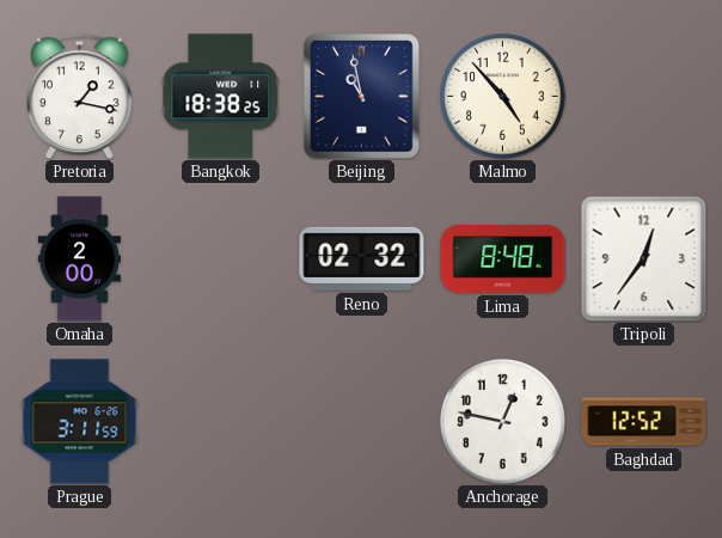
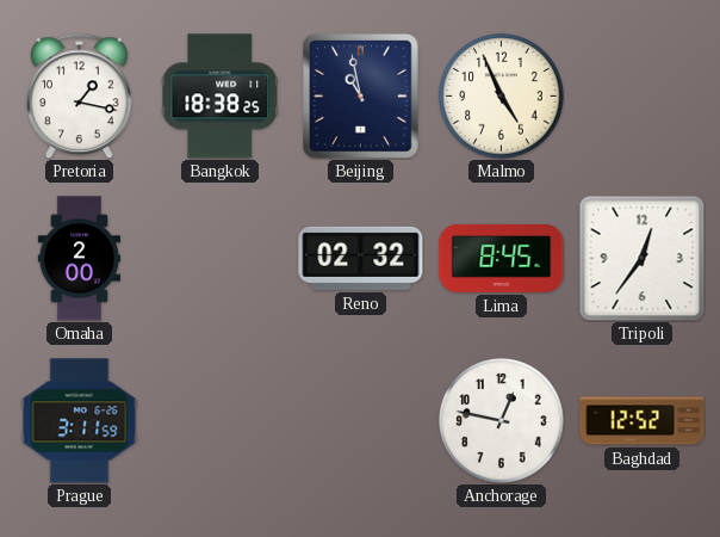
Malmo: 4:53 -> 4:56
Lima: 8:48 -> 8:45
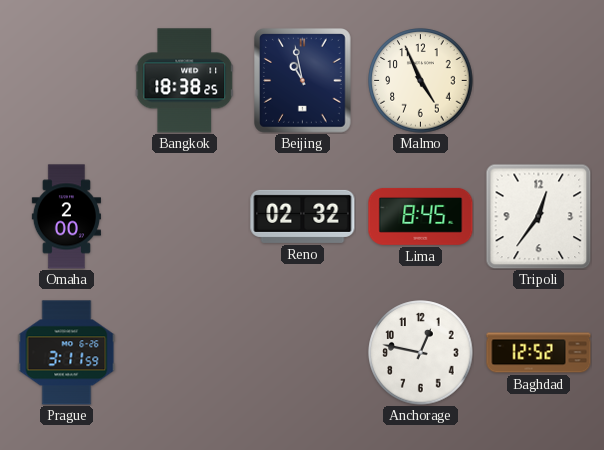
Pretoria: 1:17 -> none
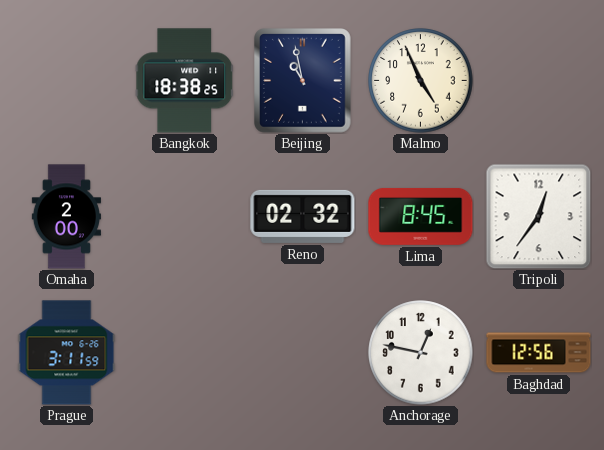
Baghdad: 12:52 -> 12:56
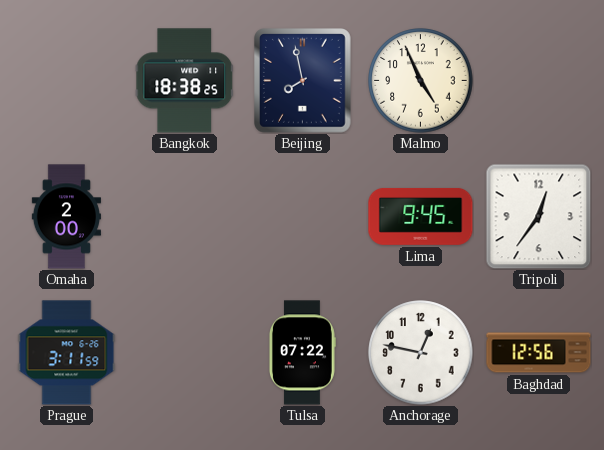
Beijing: 10:58 -> 7:58
Reno: 02:32 -> none
Lima: 8:45 -> 9:45
Tulsa: none -> 07:22
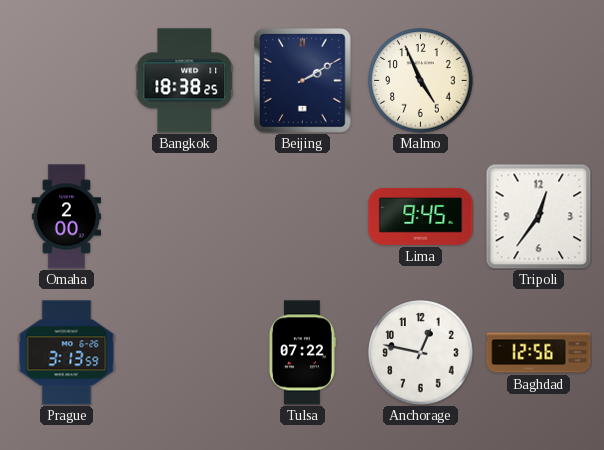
Beijing: 7:58 -> 2:10
Prague: 3:11 -> 3:13
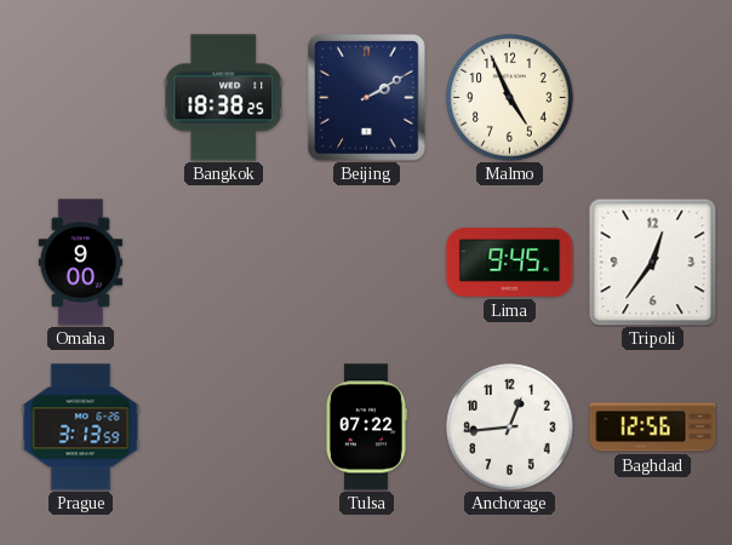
Omaha: 2:00 -> 9:00
Anchorage: 12:47 -> 12:44
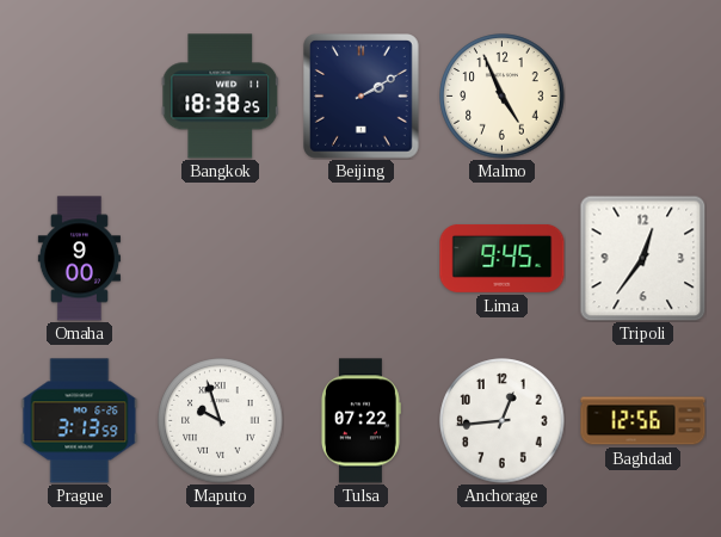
Maputo: none -> 9:57
